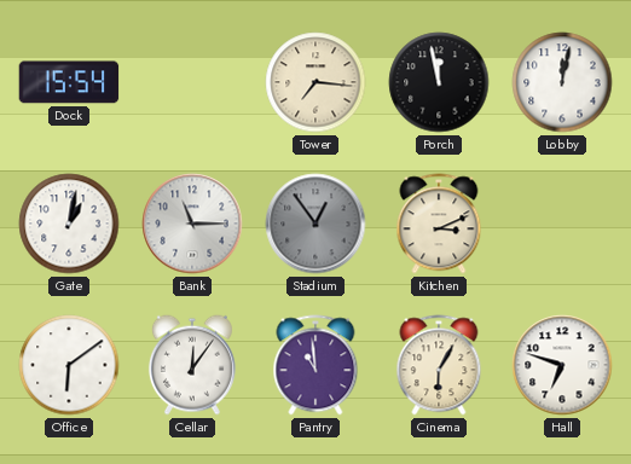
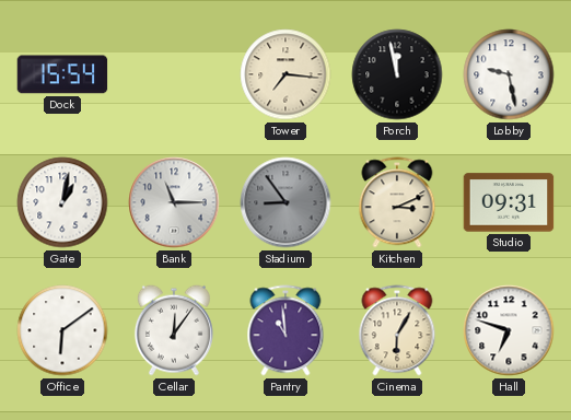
Lobby: 12:02 -> 9:28
Stadium: 12:54 -> 8:54
Studio: none -> 09:31
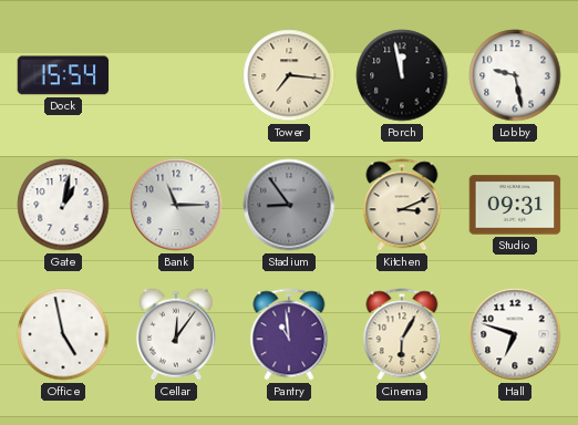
Office: 6:09 -> 4:58
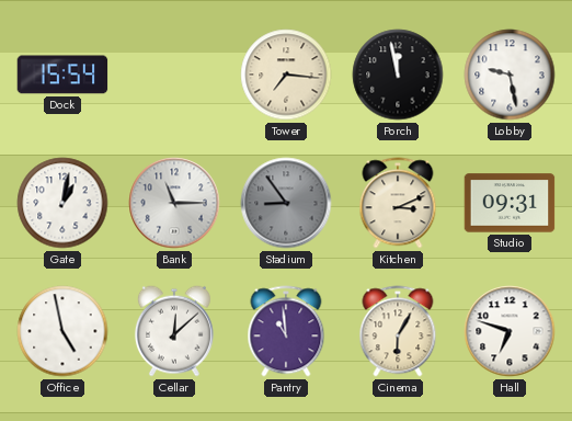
Cellar: 12:06 -> 12:08
